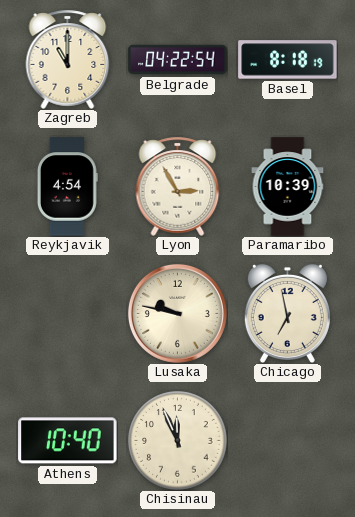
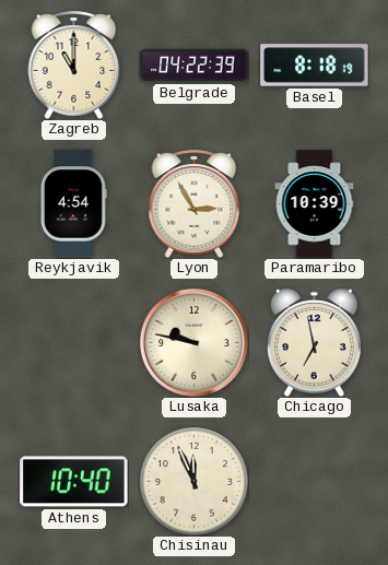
Belgrade: 04:22:54 -> 04:22:39
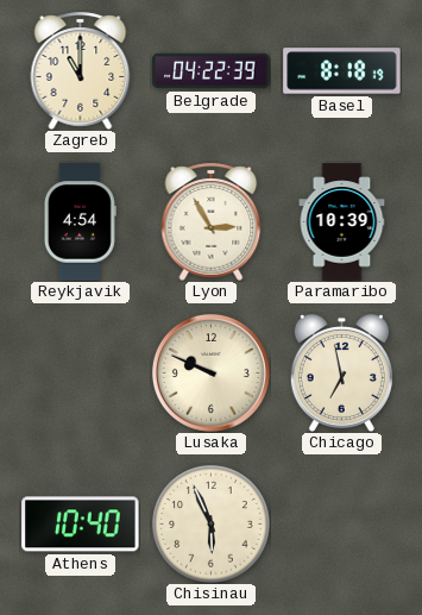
Lusaka: 9:47 -> 9:49
Chisinau: 11:56 -> 5:56
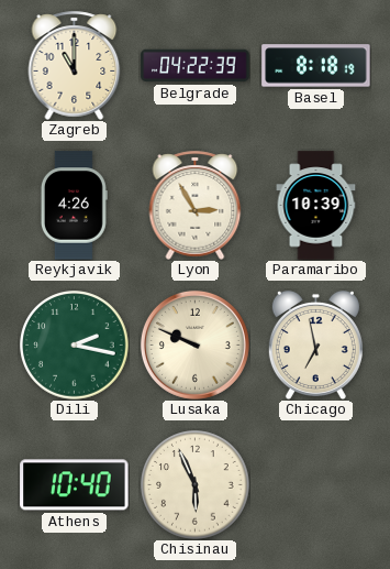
Reykjavik: 4:54 -> 4:26
Dili: none -> 2:17
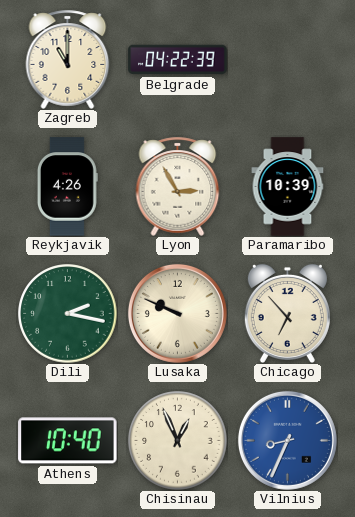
Basel: 8:18 -> none
Chicago: 6:58 -> 6:53
Chisinau: 5:56 -> 12:56
Vilnius: none -> 8:34
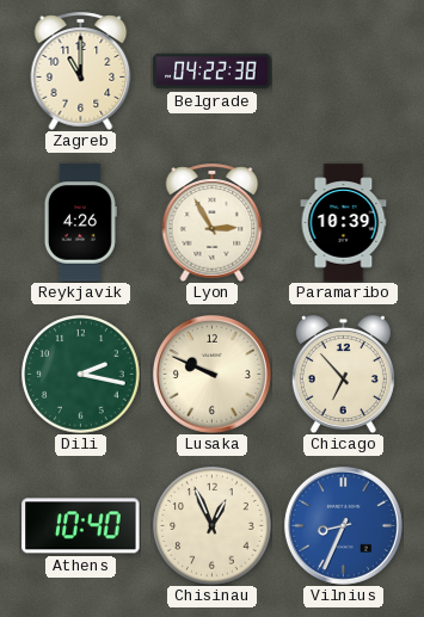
Belgrade: 04:22:39 -> 04:22:38
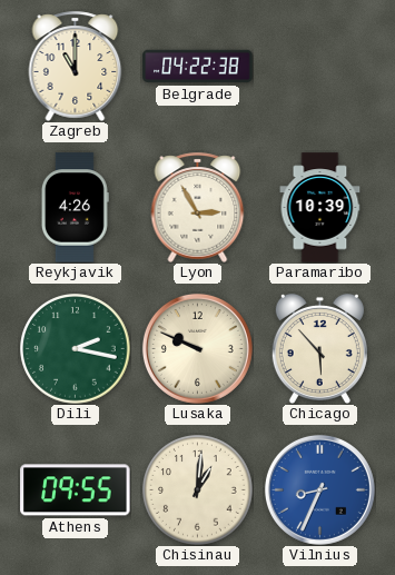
Chicago: 6:53 -> 5:53
Athens: 10:40 -> 09:55
Chisinau: 12:56 -> 1:01
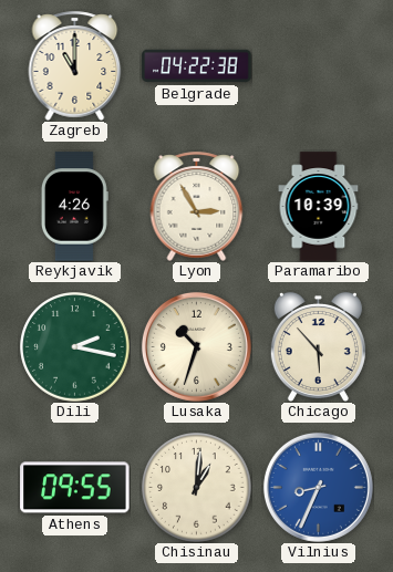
Lusaka: 9:49 -> 10:33
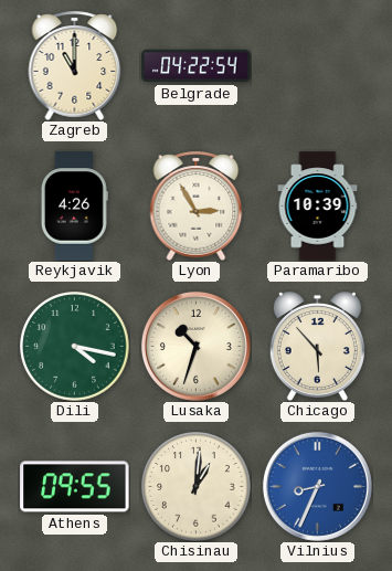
Belgrade: 04:22:38 -> 04:22:54
Dili: 2:17 -> 4:17
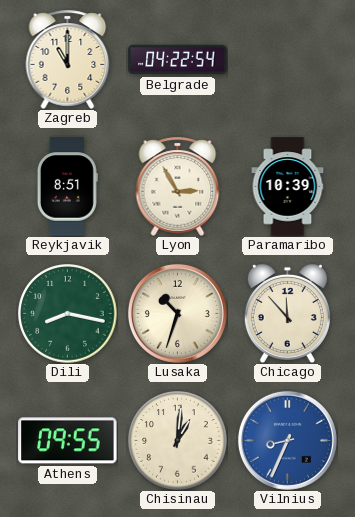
Reykjavik: 4:26 -> 8:51
Dili: 4:17 -> 8:17
Chicago: 5:53 -> 11:53
